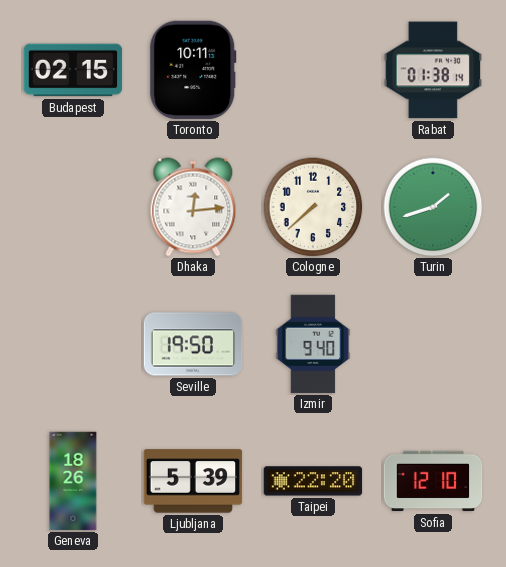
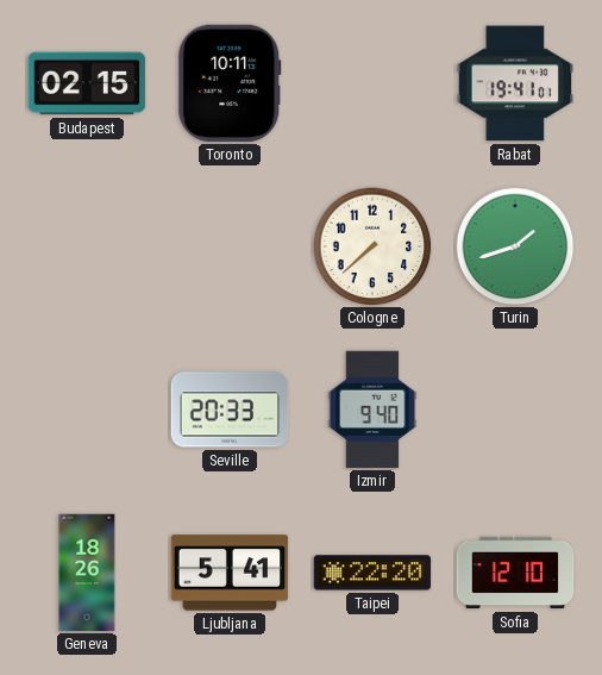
Rabat: 01:38 -> 19:41
Dhaka: 12:14 -> none
Seville: 19:50 -> 20:33
Ljubljana: 5:39 -> 5:41
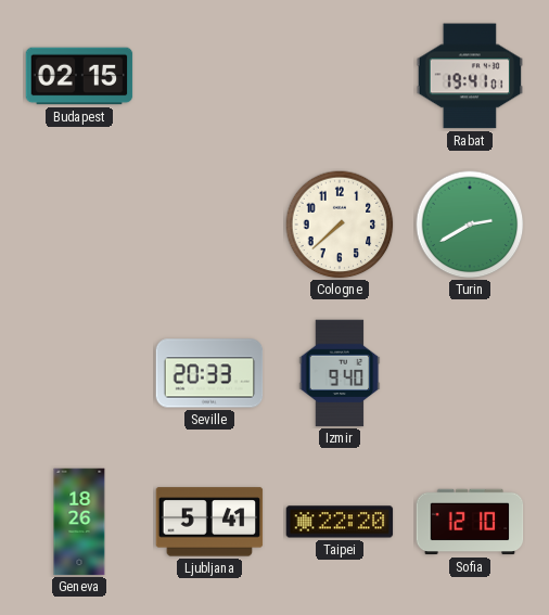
Toronto: 10:11 -> none
Turin: 1:42 -> 2:40
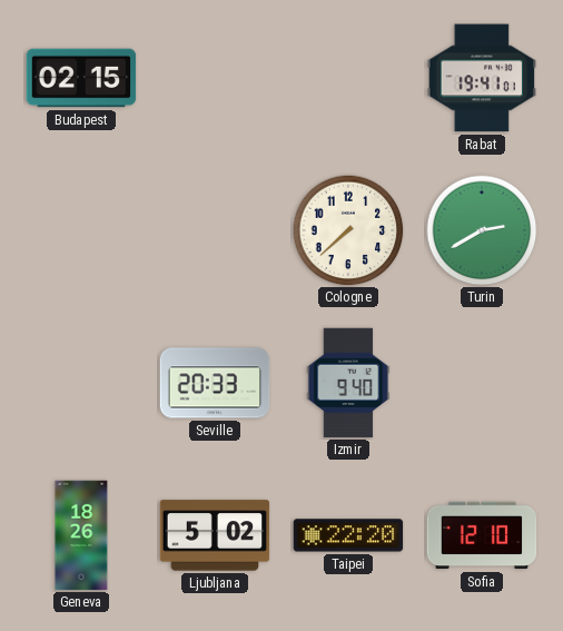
Ljubljana: 5:41 -> 5:02
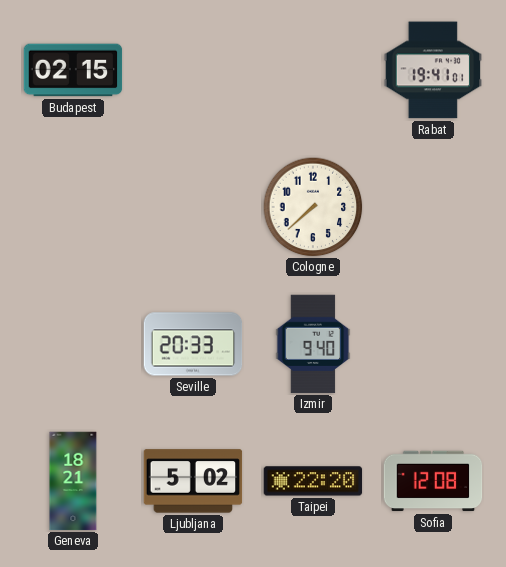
Turin: 2:40 -> none
Geneva: 18:26 -> 18:21
Sofia: 12:10 -> 12:08
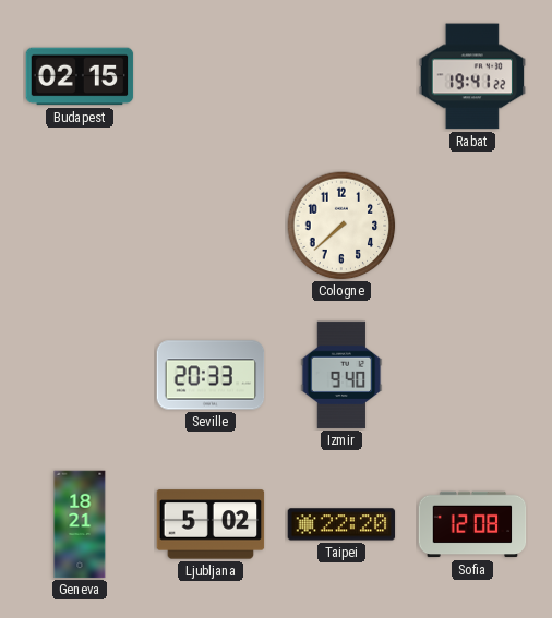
Rabat: 19:41:01 -> 19:41:22
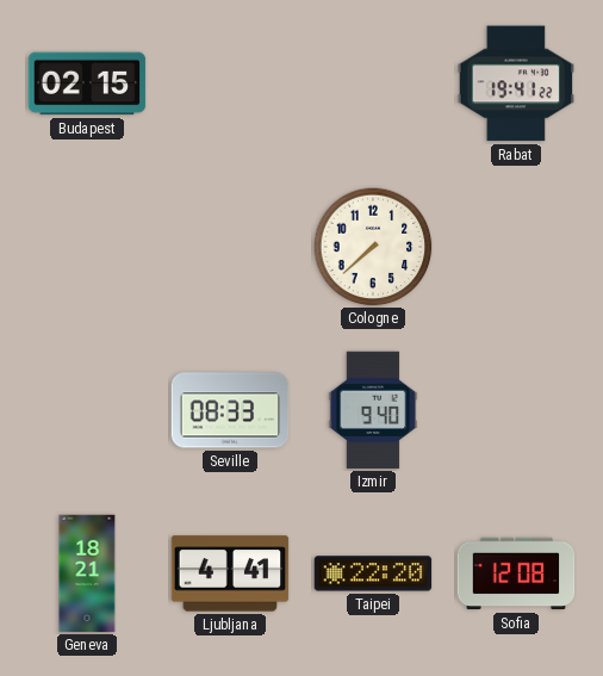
Seville: 20:33 -> 08:33
Ljubljana: 5:02 -> 4:41
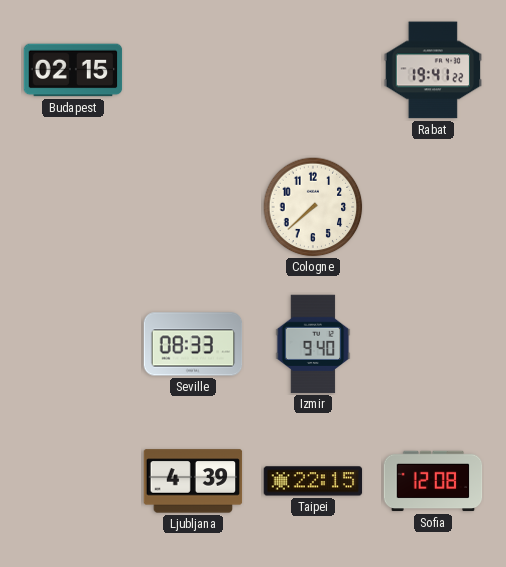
Geneva: 18:21 -> none
Ljubljana: 4:41 -> 4:39
Taipei: 22:20 -> 22:15
